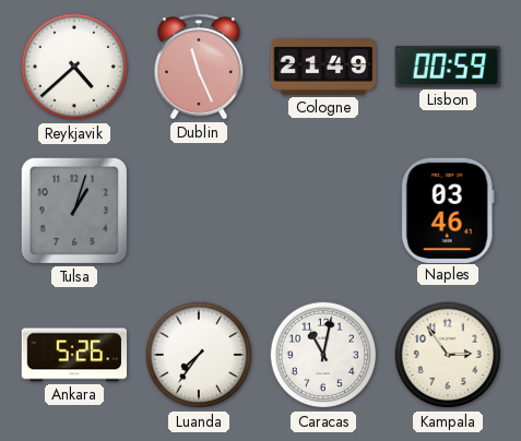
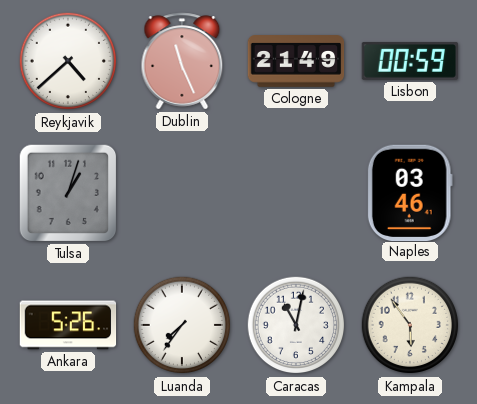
Kampala: 2:54 -> 5:54
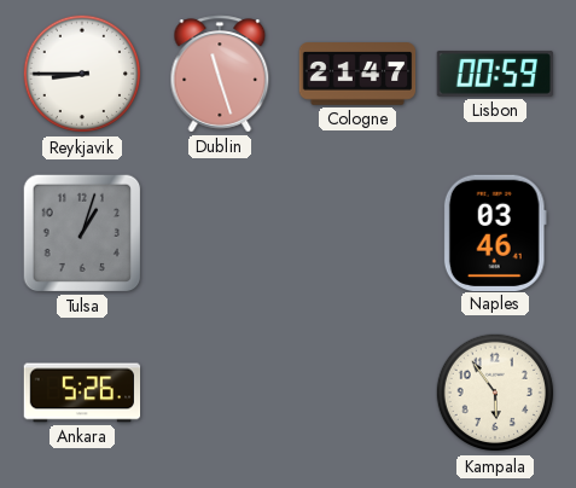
Reykjavik: 4:38 -> 8:45
Dublin: 11:26 -> 11:27
Cologne: 21:49 -> 21:47
Luanda: 7:36 -> none
Caracas: 11:02 -> none
